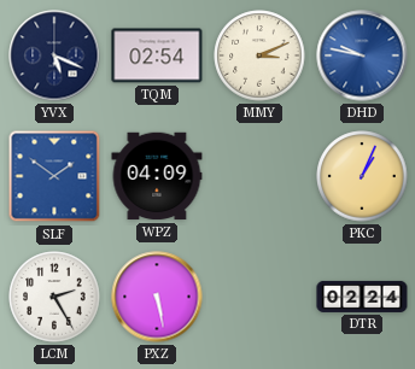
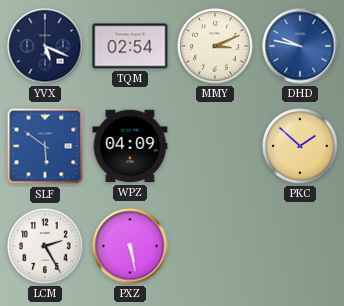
SLF: 1:51 -> 5:51
PKC: 1:04 -> 1:52
DTR: 02:24 -> none
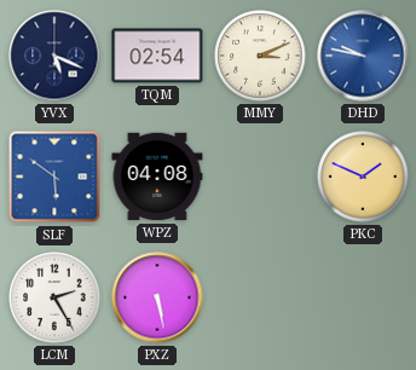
WPZ: 04:09 -> 04:08
PKC: 1:52 -> 1:49
